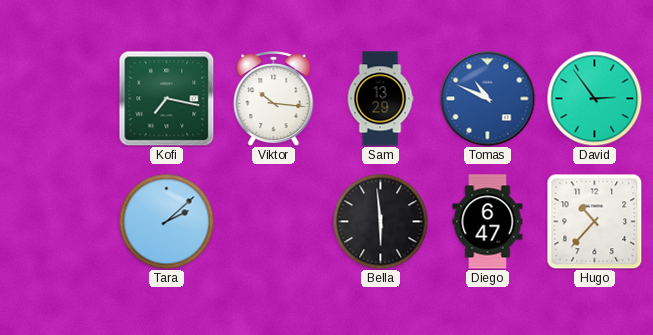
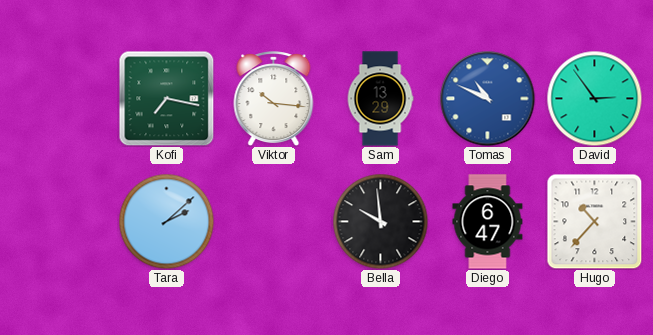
Bella: 5:59 -> 9:59
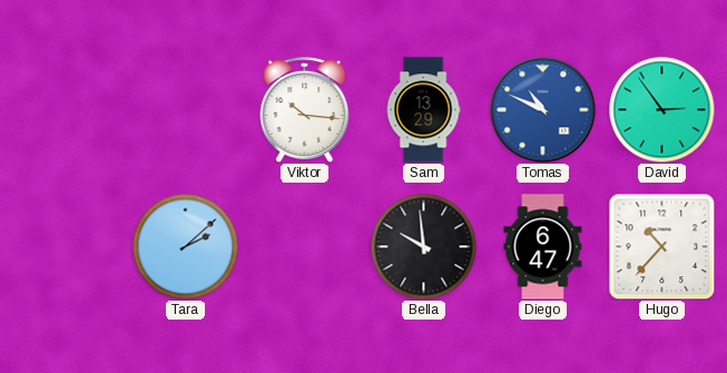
Kofi: 7:17 -> none
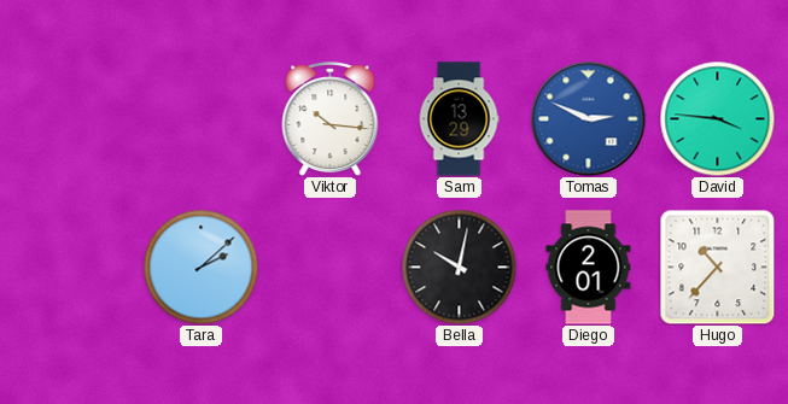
Tomas: 10:49 -> 2:49
David: 2:54 -> 3:46
Bella: 9:59 -> 10:02
Diego: 6:47 -> 2:01
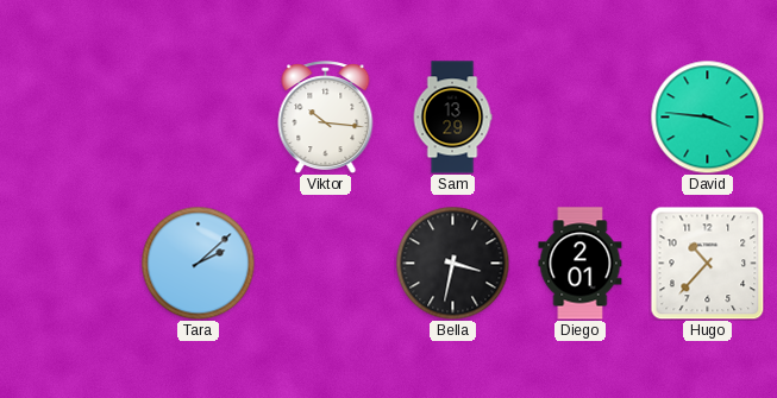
Tomas: 2:49 -> none
Bella: 10:02 -> 3:32
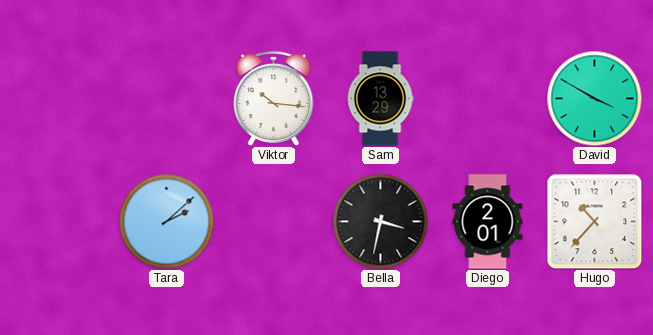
David: 3:46 -> 3:50
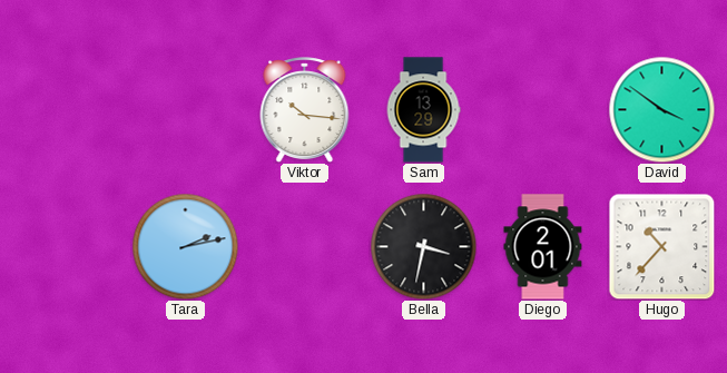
David: 3:50 -> 3:51
Tara: 2:08 -> 2:13
